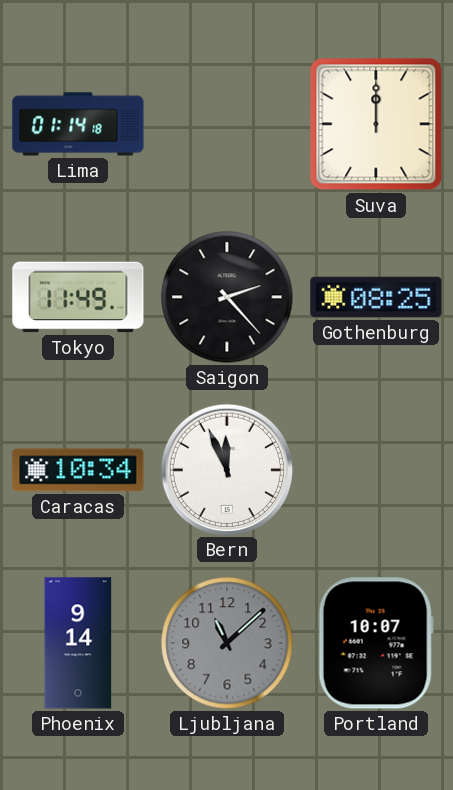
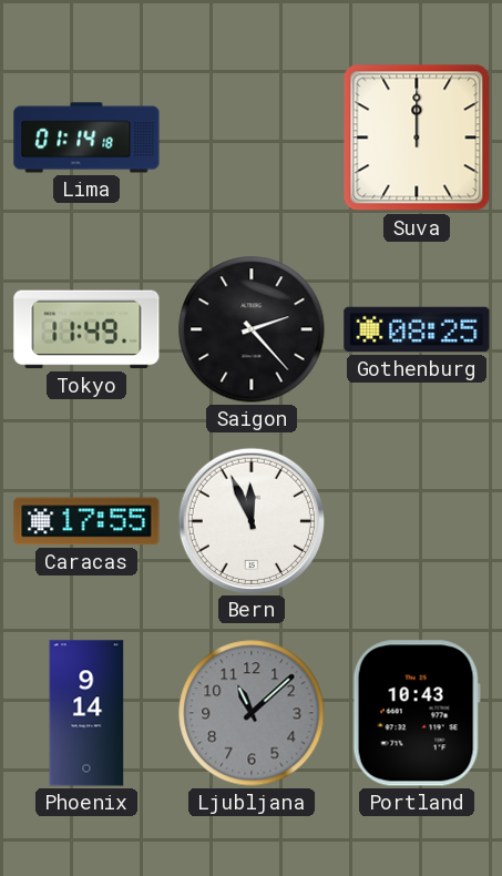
Caracas: 10:34 -> 17:55
Portland: 10:07 -> 10:43
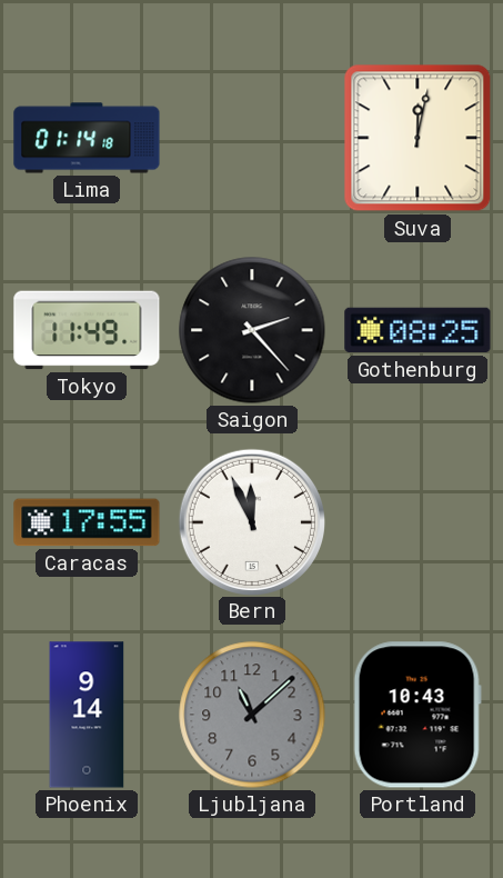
Suva: 12:00 -> 12:02
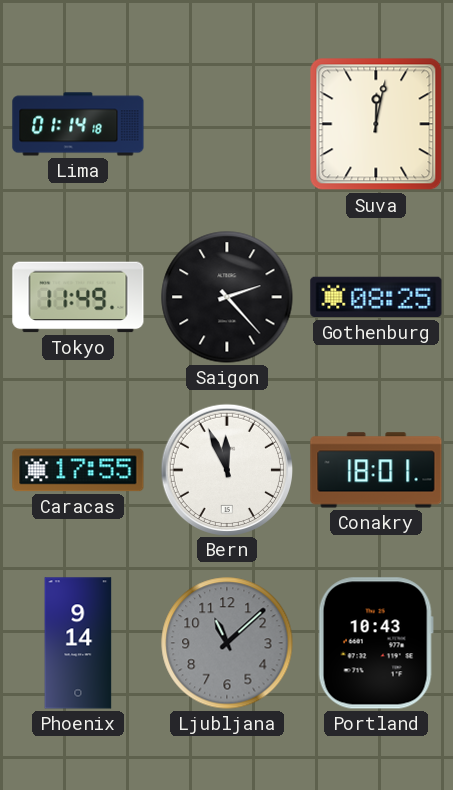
Conakry: none -> 18:01
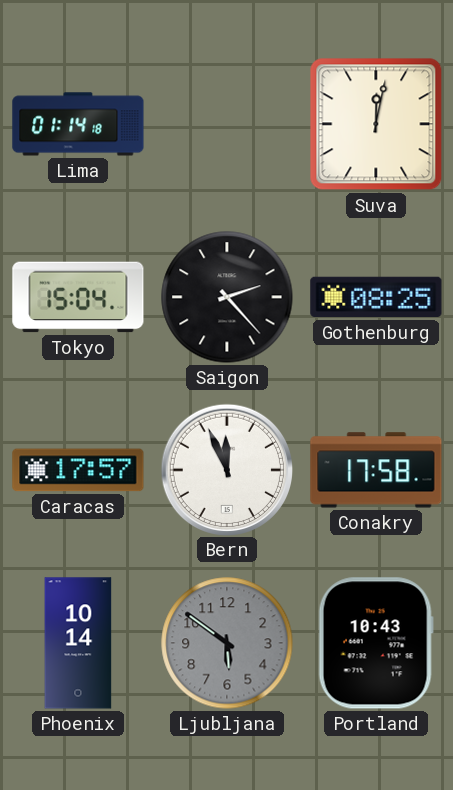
Tokyo: 11:49 -> 15:04
Caracas: 17:55 -> 17:57
Conakry: 18:01 -> 17:58
Phoenix: 9:14 -> 10:14
Ljubljana: 11:08 -> 5:51
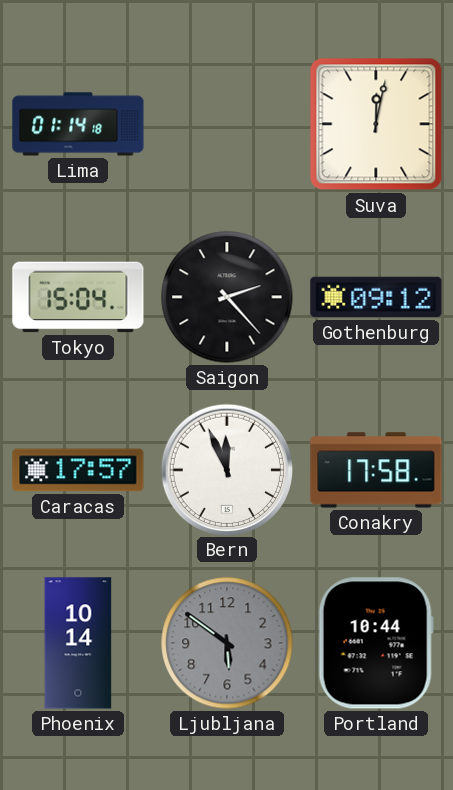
Gothenburg: 08:25 -> 09:12
Portland: 10:43 -> 10:44
